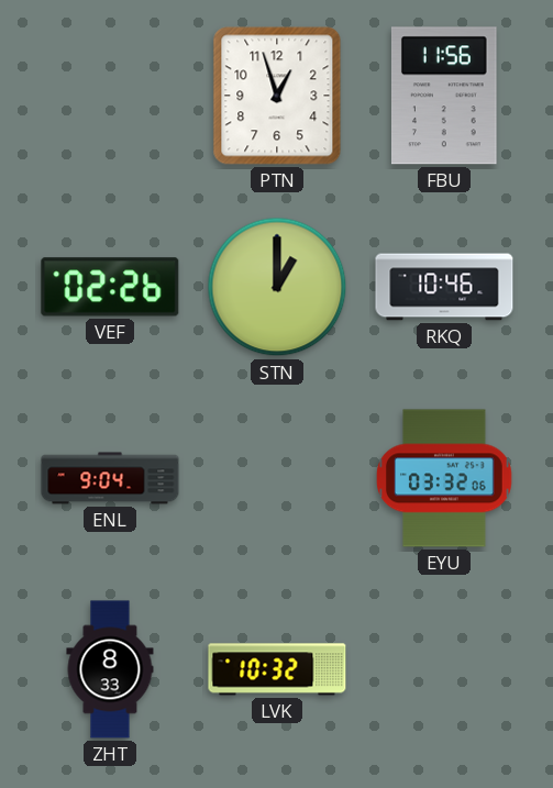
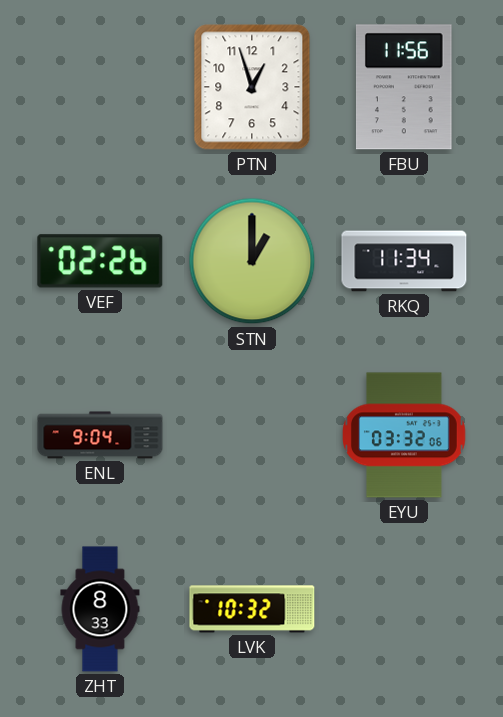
RKQ: 10:46 -> 11:34
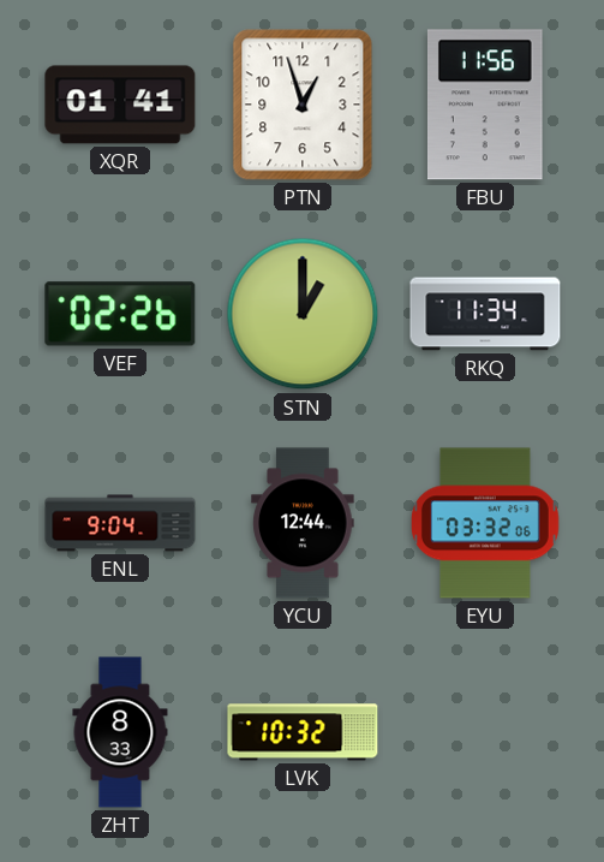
XQR: none -> 01:41
YCU: none -> 12:44
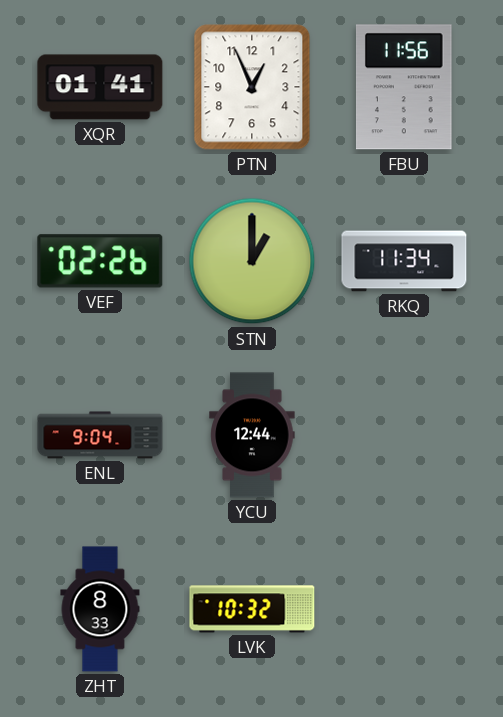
PTN: 12:57 -> 12:56
EYU: 03:32 -> none
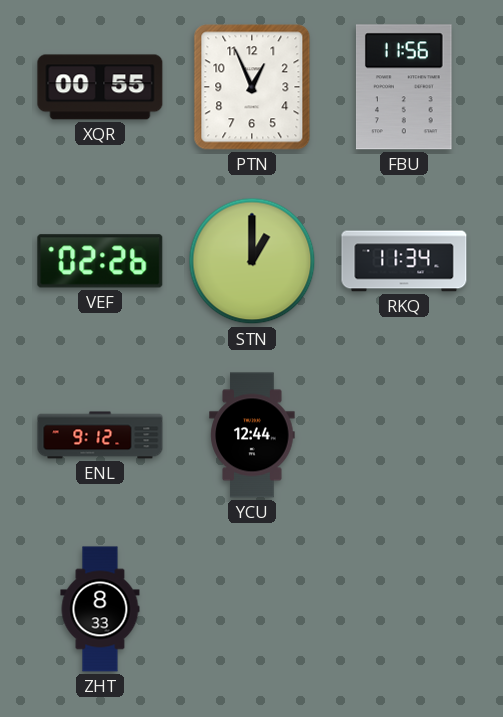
XQR: 01:41 -> 00:55
ENL: 9:04 -> 9:12
LVK: 10:32 -> none
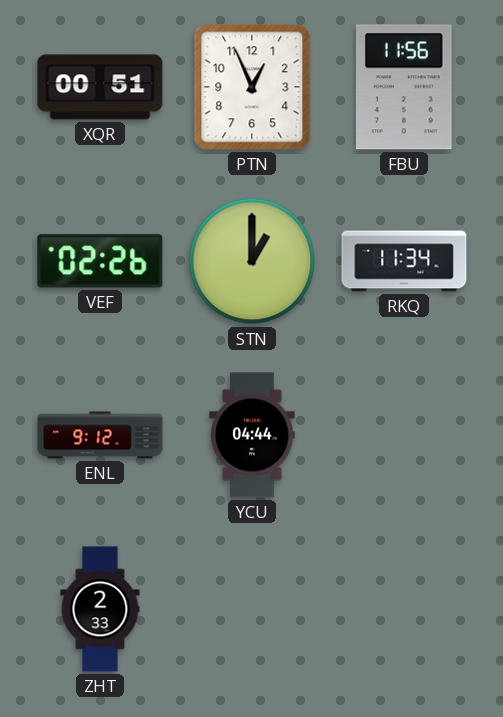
XQR: 00:55 -> 00:51
YCU: 12:44 -> 04:44
ZHT: 8:33 -> 2:33
